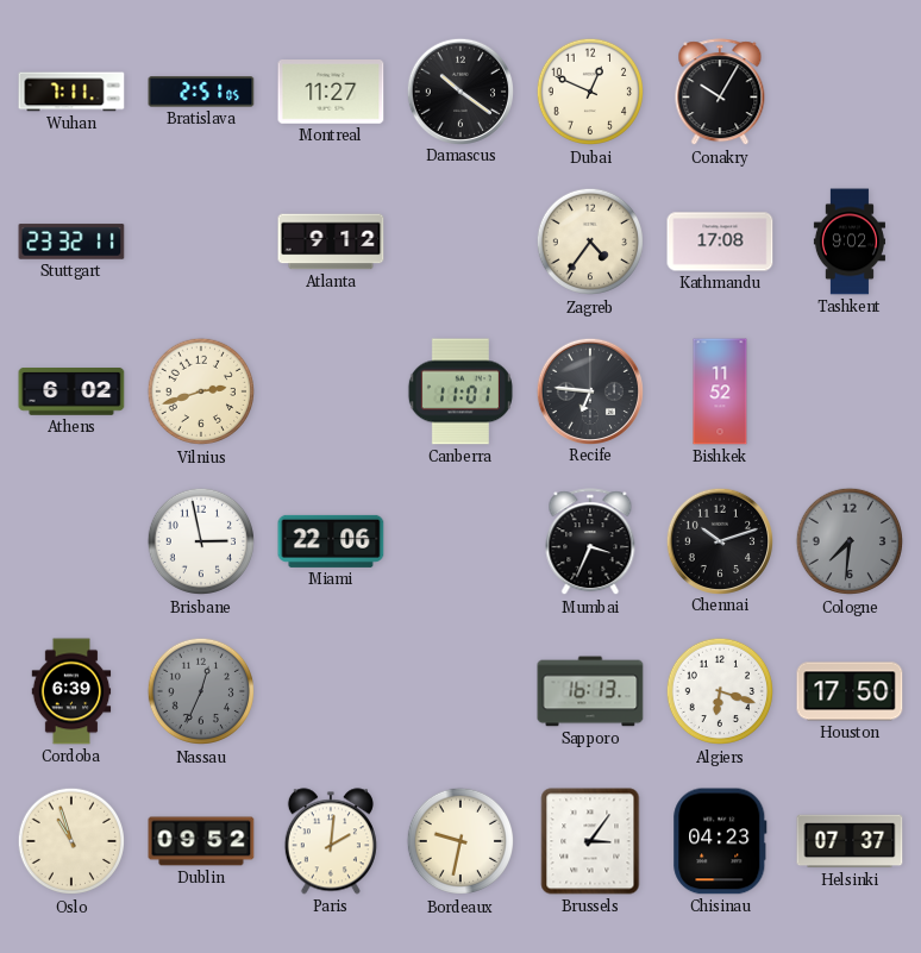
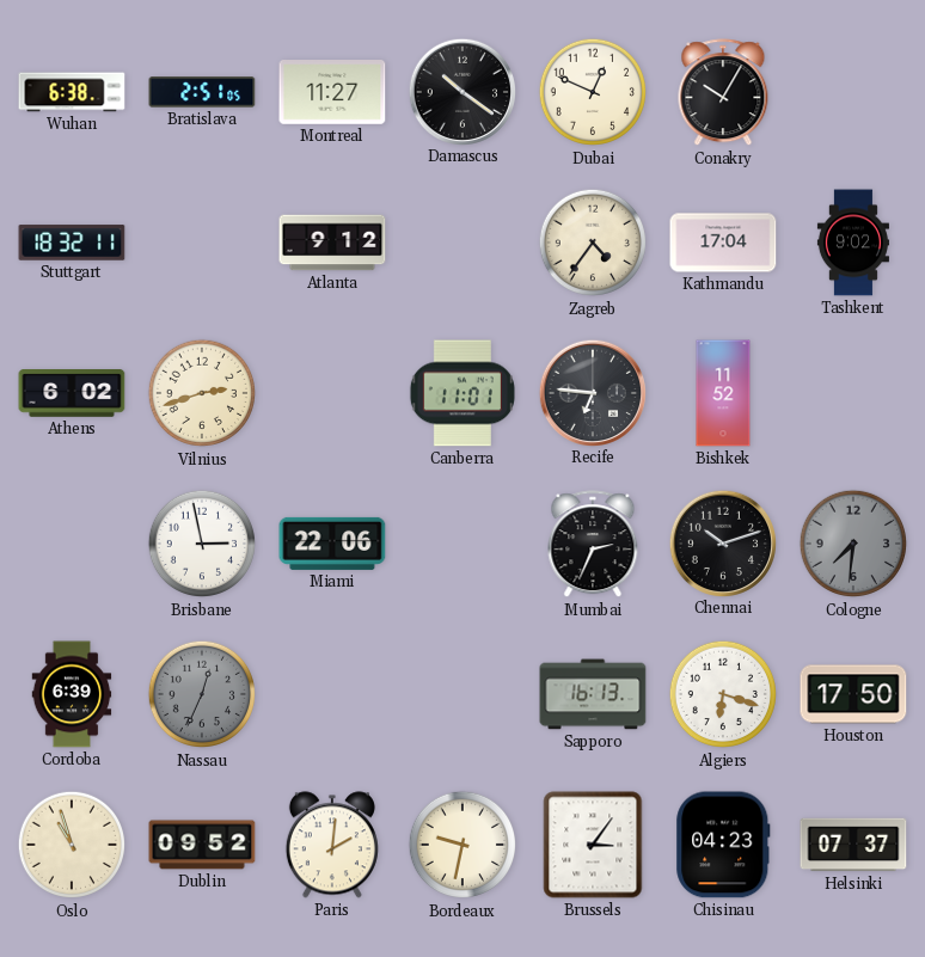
Wuhan: 7:11 -> 6:38
Stuttgart: 23:32 -> 18:32
Kathmandu: 17:08 -> 17:04
Mumbai: 3:34 -> 2:34
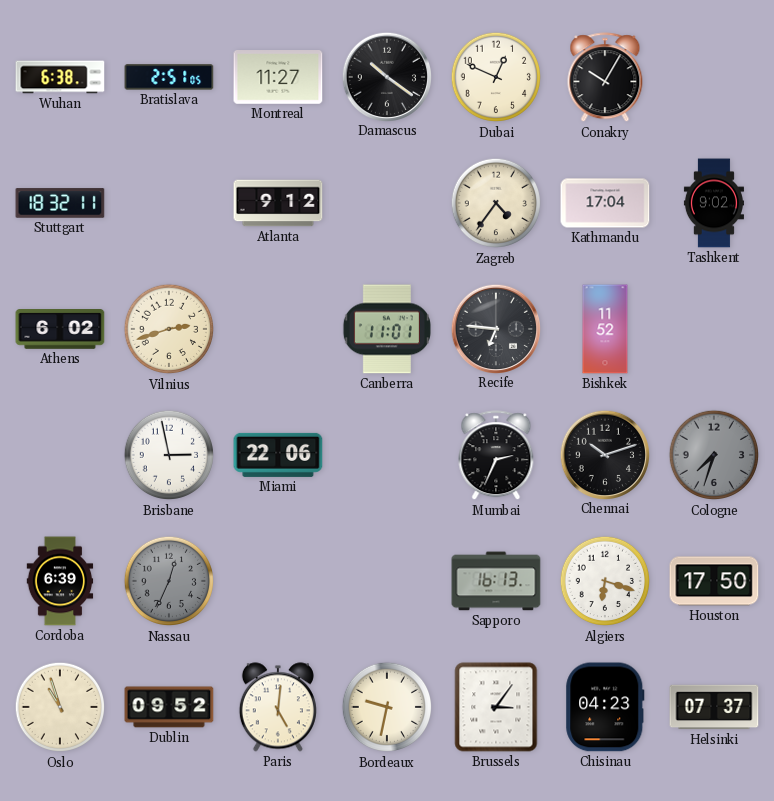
Cologne: 7:31 -> 7:33
Paris: 2:01 -> 5:01
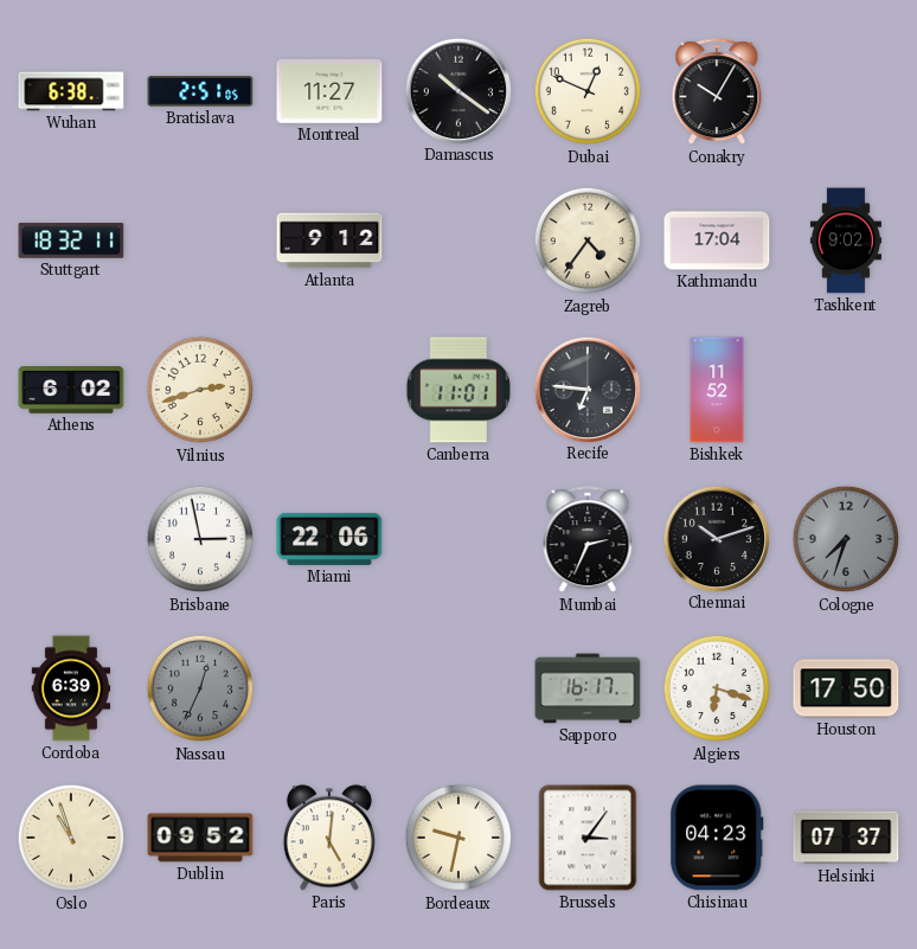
Sapporo: 16:13 -> 16:17
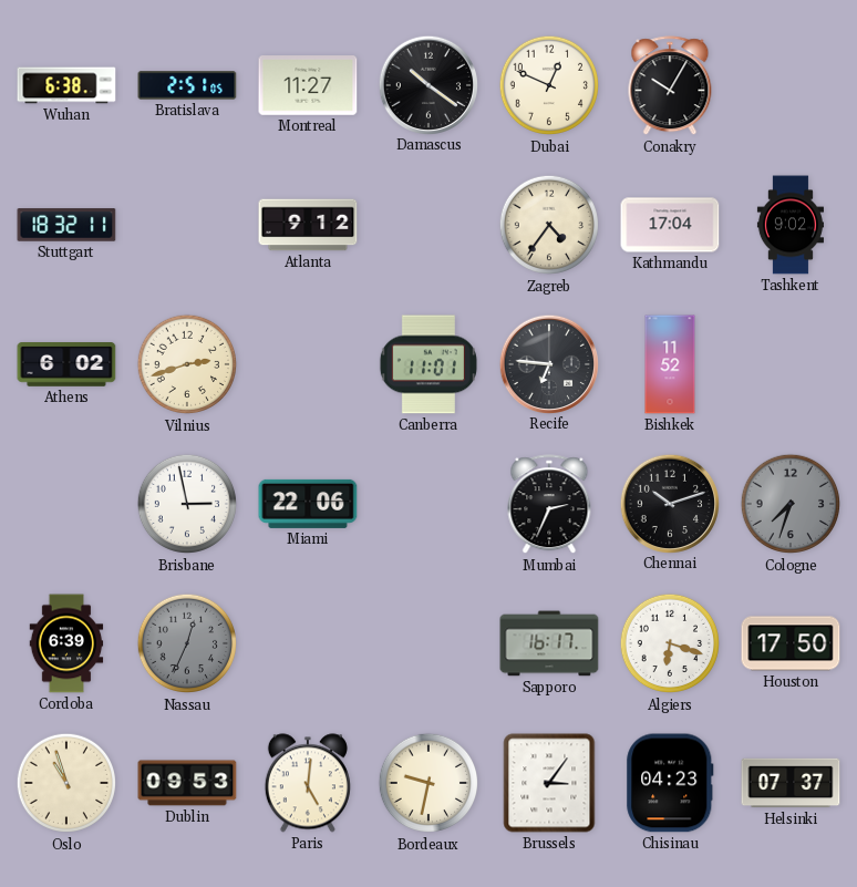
Dublin: 09:52 -> 09:53
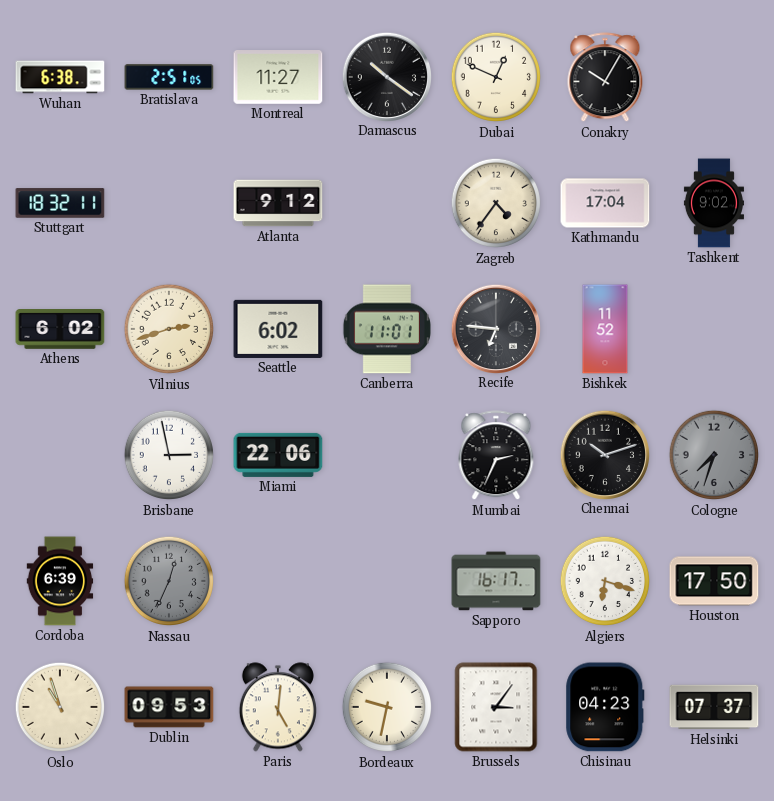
Seattle: none -> 6:02
